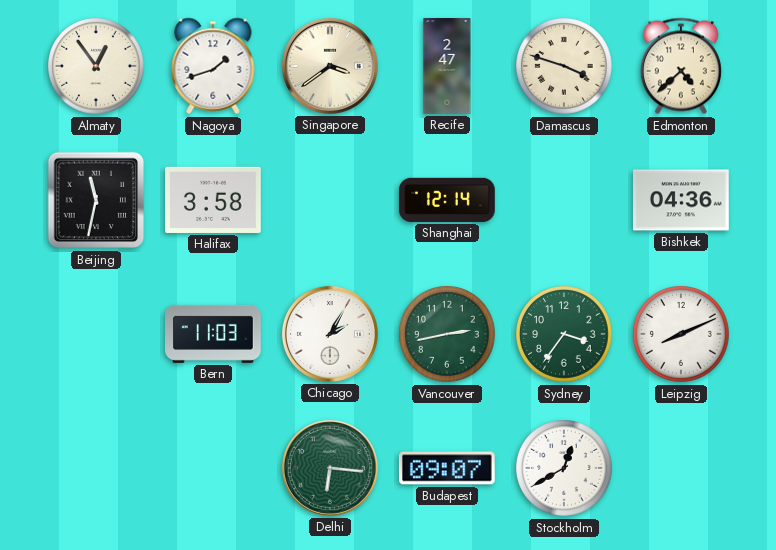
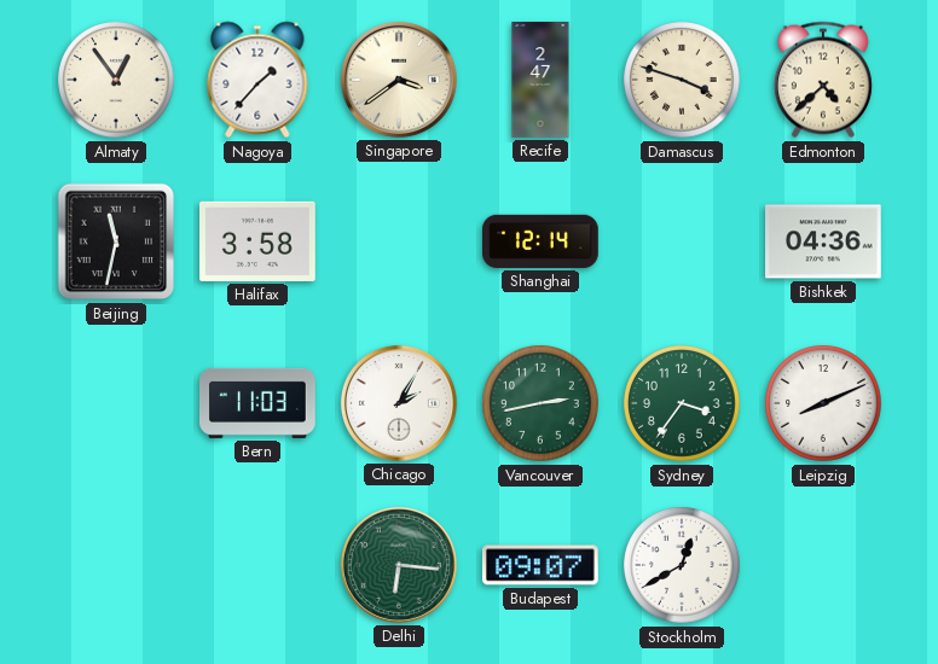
Nagoya: 1:42 -> 1:37
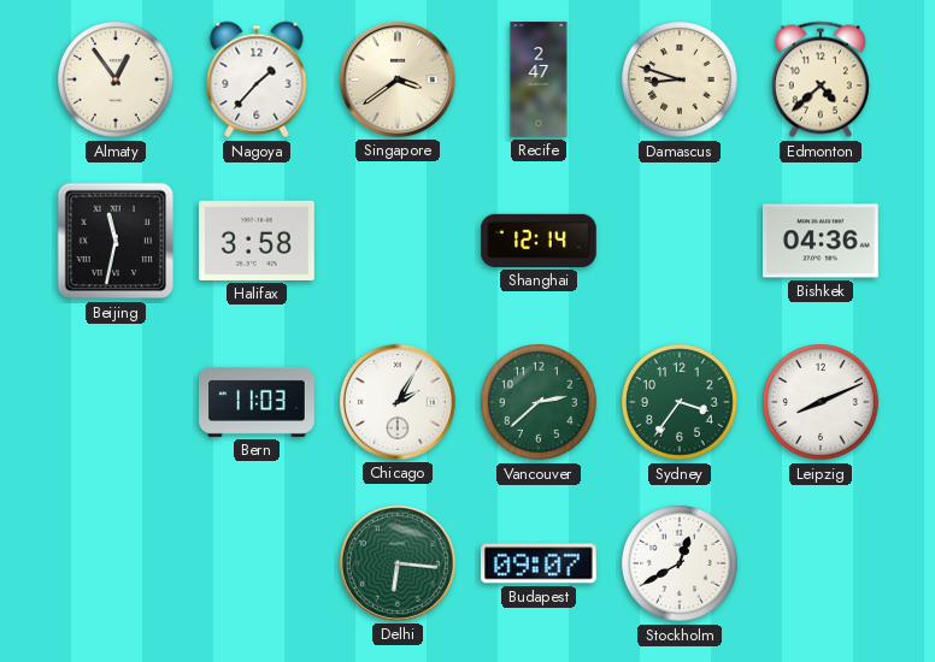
Damascus: 3:48 -> 8:48
Vancouver: 2:43 -> 2:38
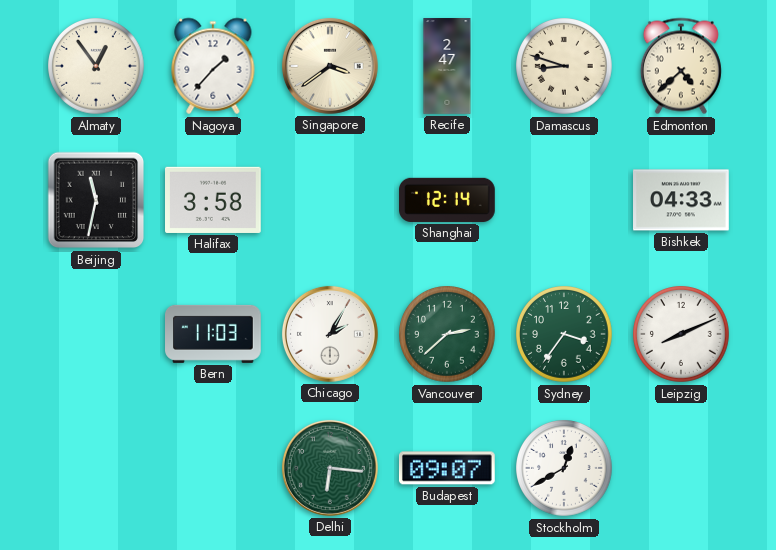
Bishkek: 04:36 -> 04:33
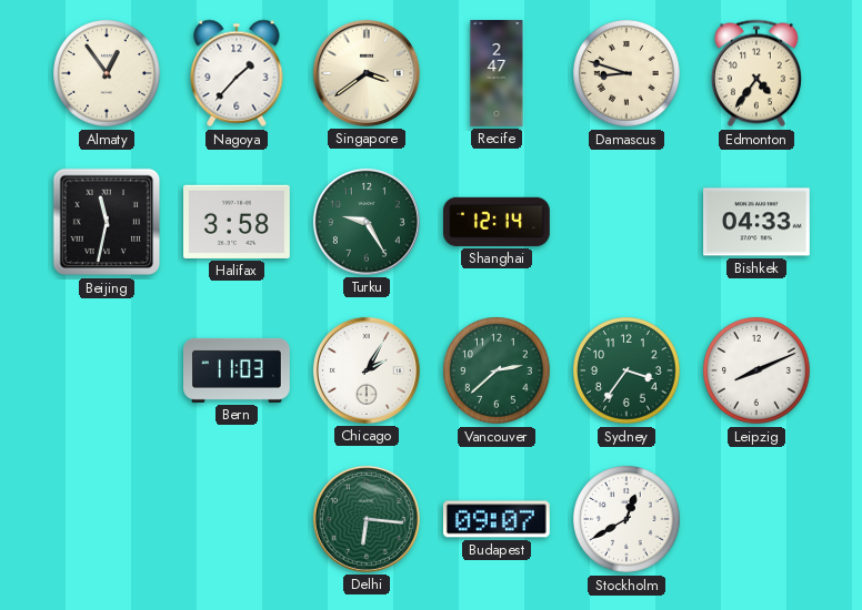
Edmonton: 4:38 -> 4:36
Turku: none -> 9:25
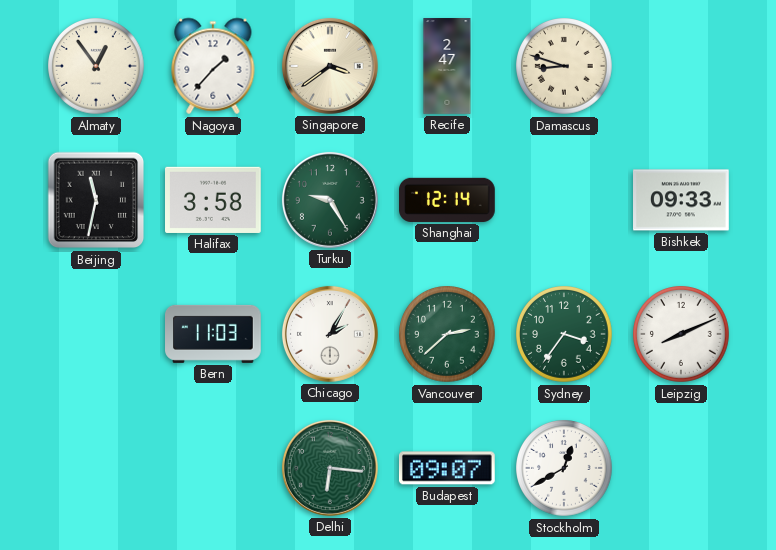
Edmonton: 4:36 -> none
Bishkek: 04:33 -> 09:33
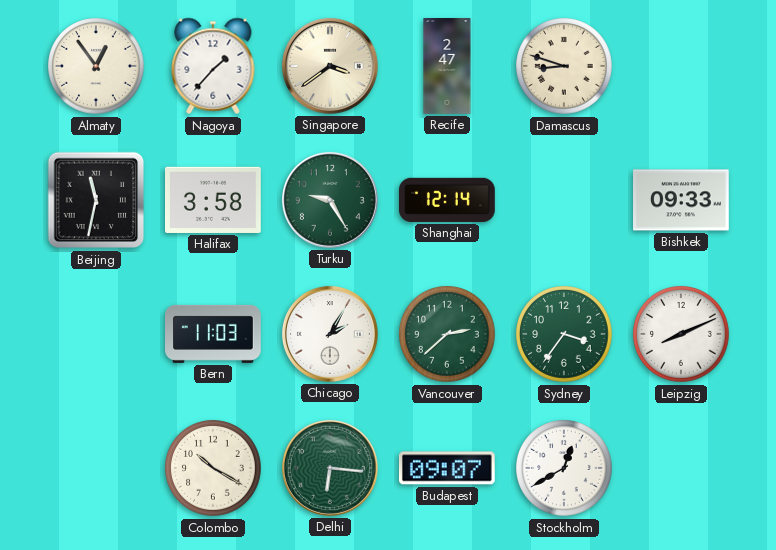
Colombo: none -> 10:20
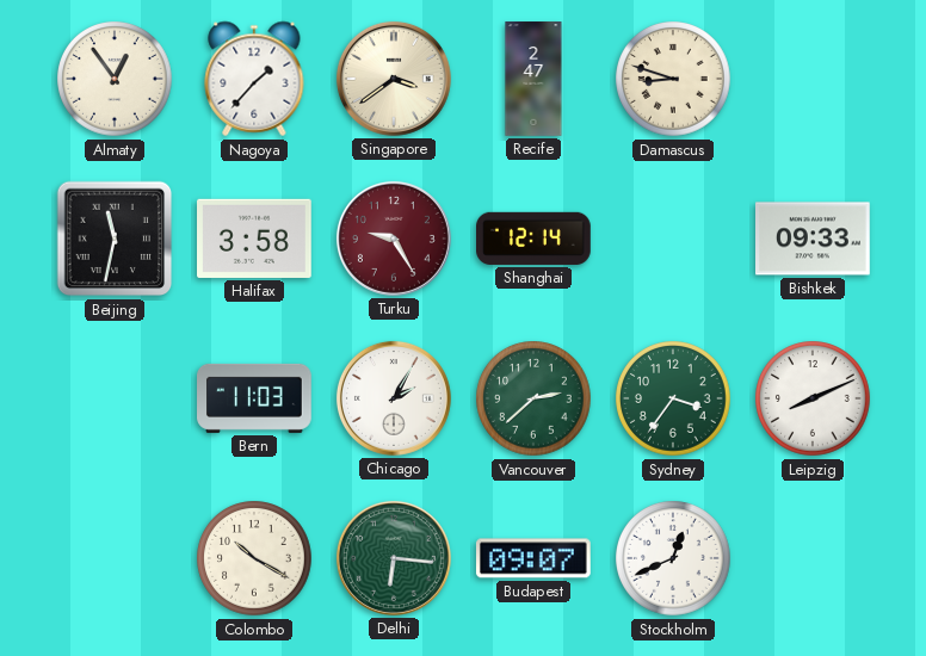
Turku dial: green -> burgundy
Stockholm: 12:40 -> 12:41
